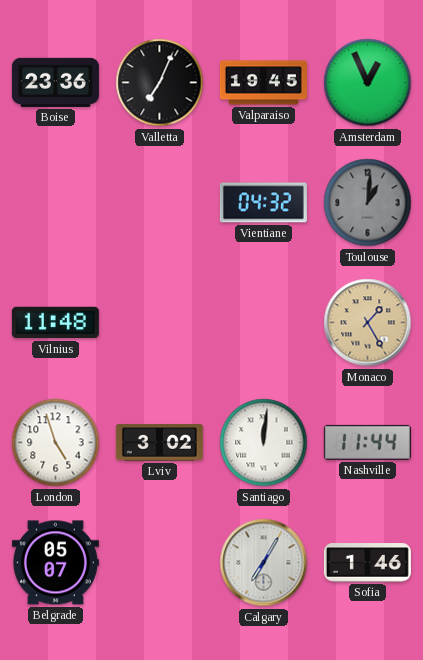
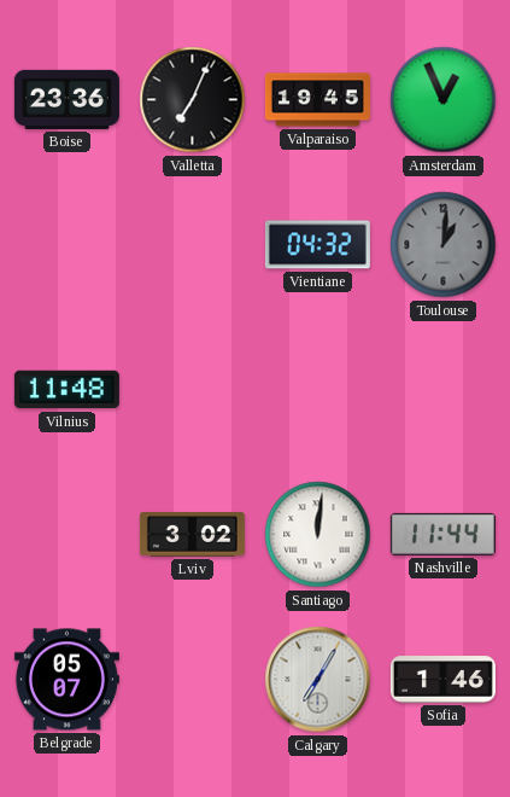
Monaco: 1:25 -> none
London: 4:57 -> none
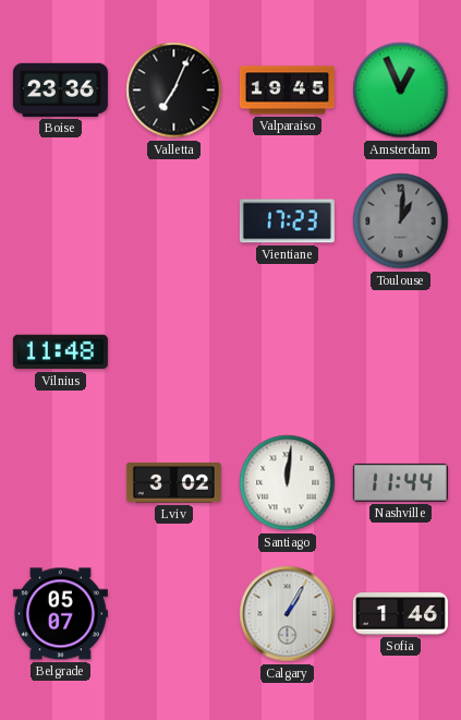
Vientiane: 04:32 -> 17:23
Calgary: 7:05 -> 1:05
